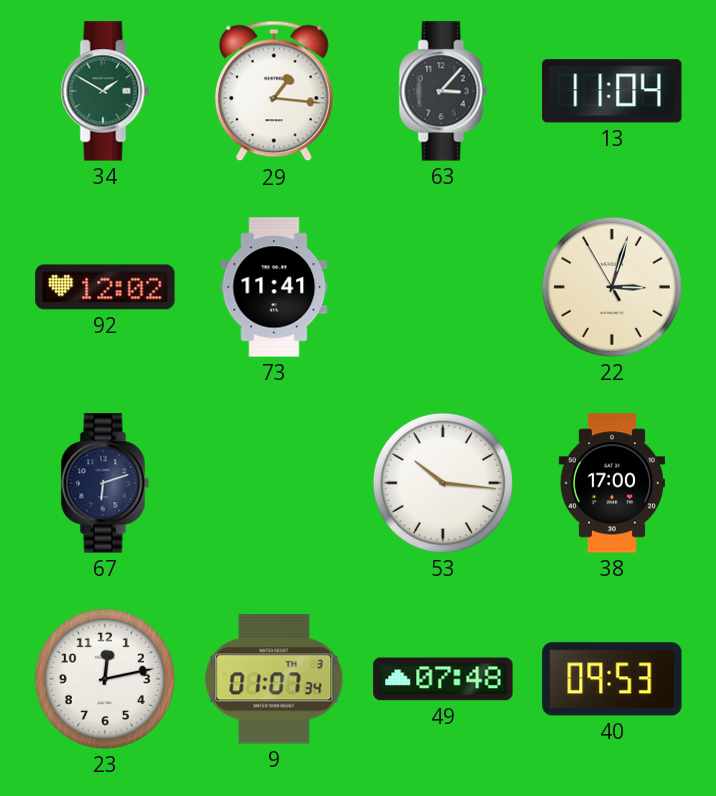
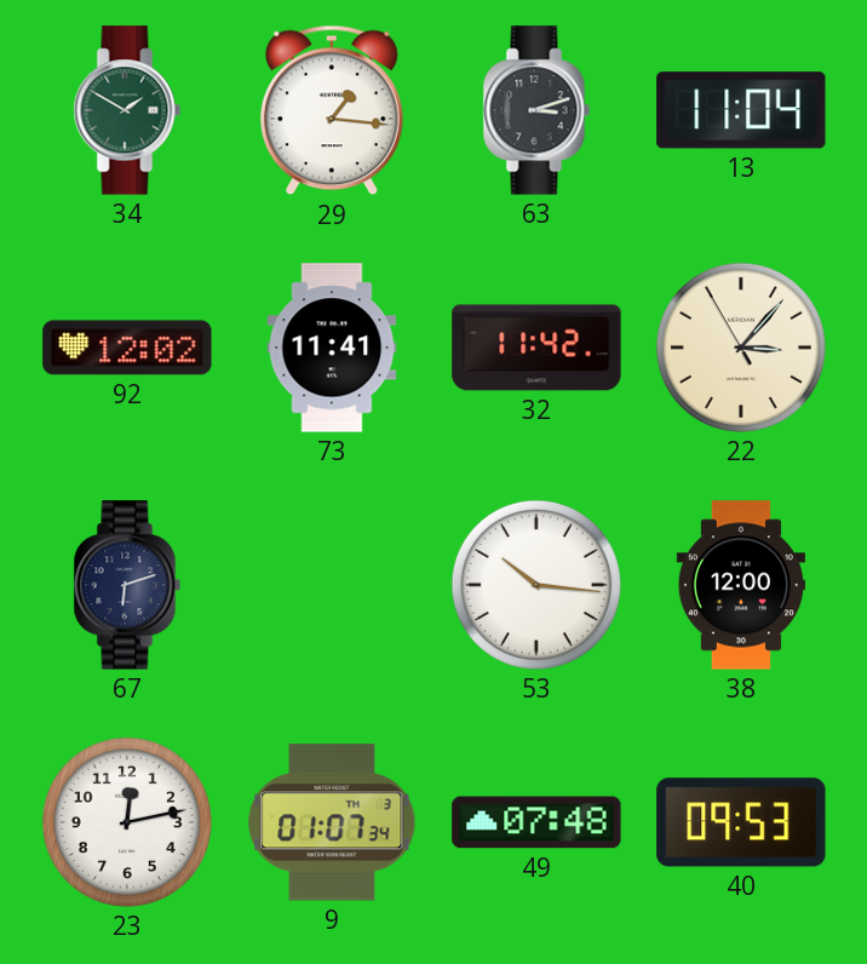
63: 3:07 -> 3:12
32: none -> 11:42
22: 3:02 -> 3:06
38: 17:00 -> 12:00
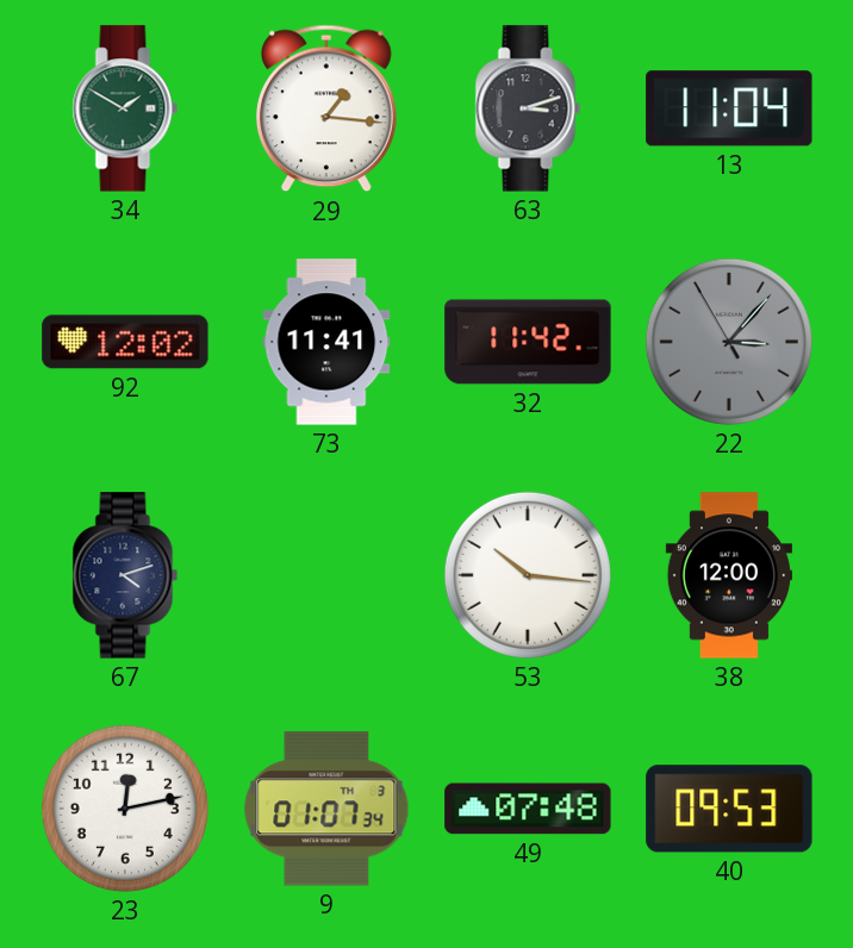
22 dial: cream -> grey
67: 6:12 -> 4:12
